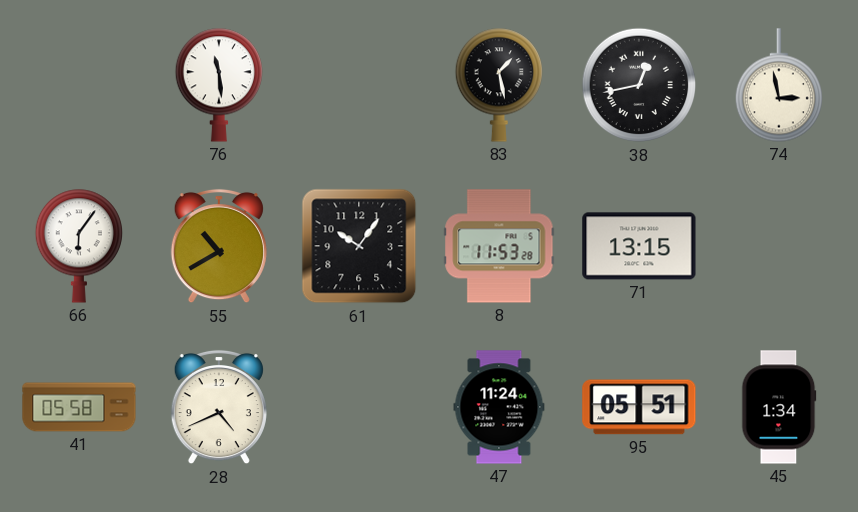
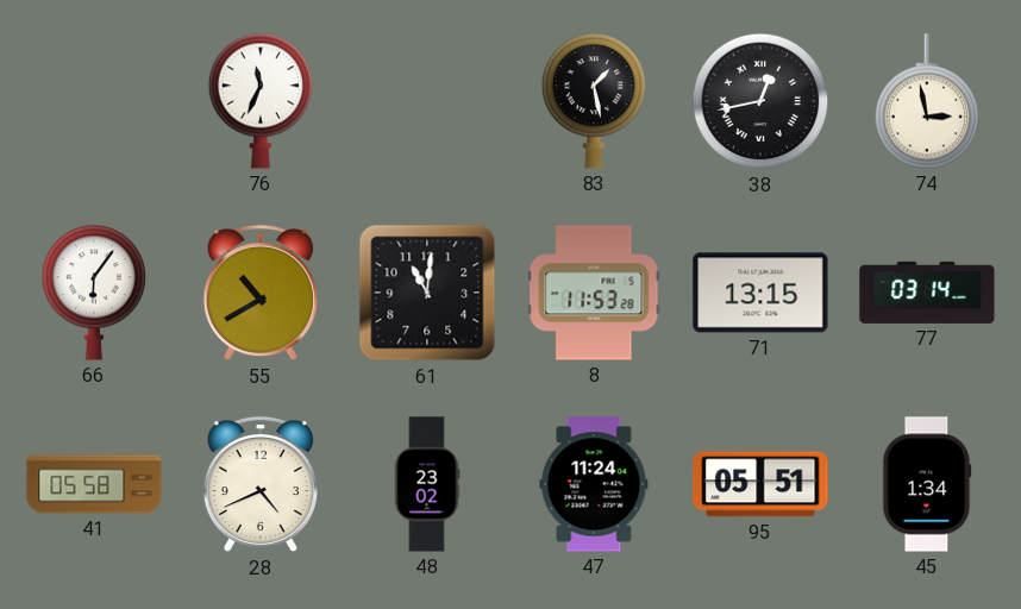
76: 11:29 -> 11:34
61: 10:06 -> 11:01
77: none -> 03:14
48: none -> 23:02
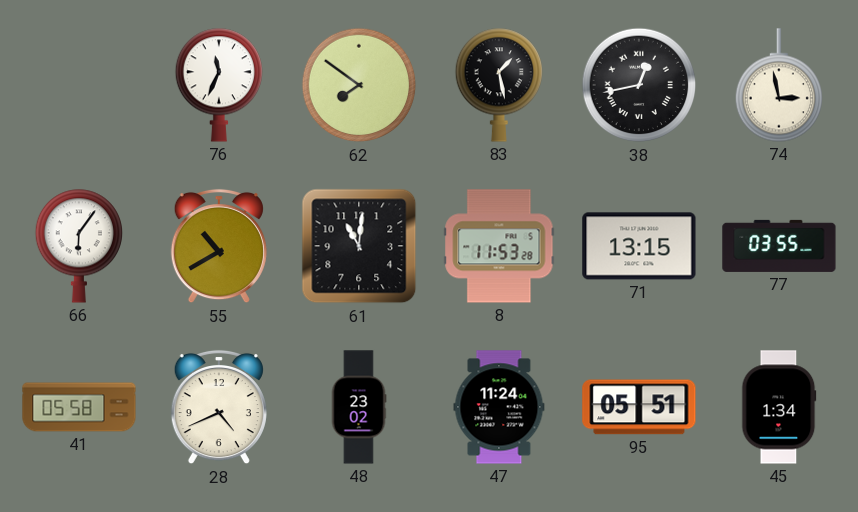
62: none -> 7:51
77: 03:14 -> 03:55
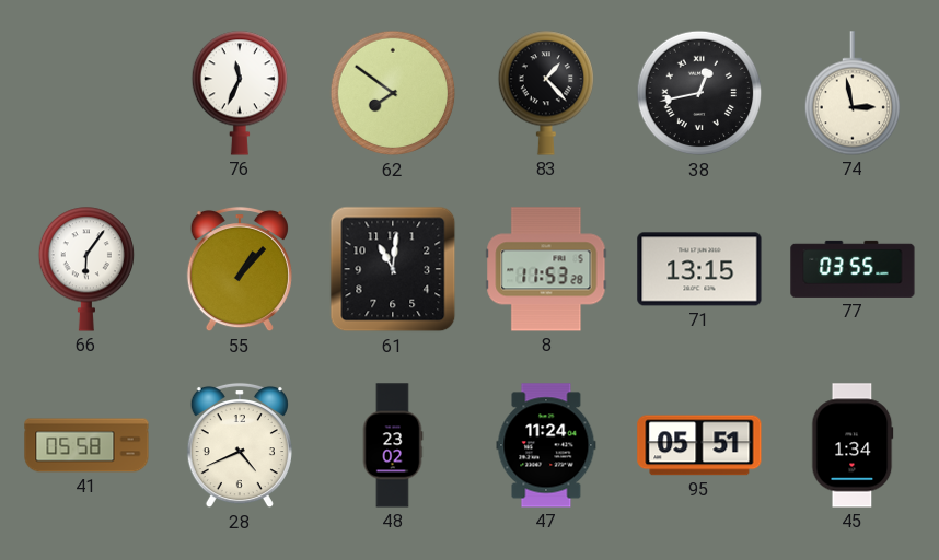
83: 1:28 -> 1:23
55: 10:40 -> 1:07
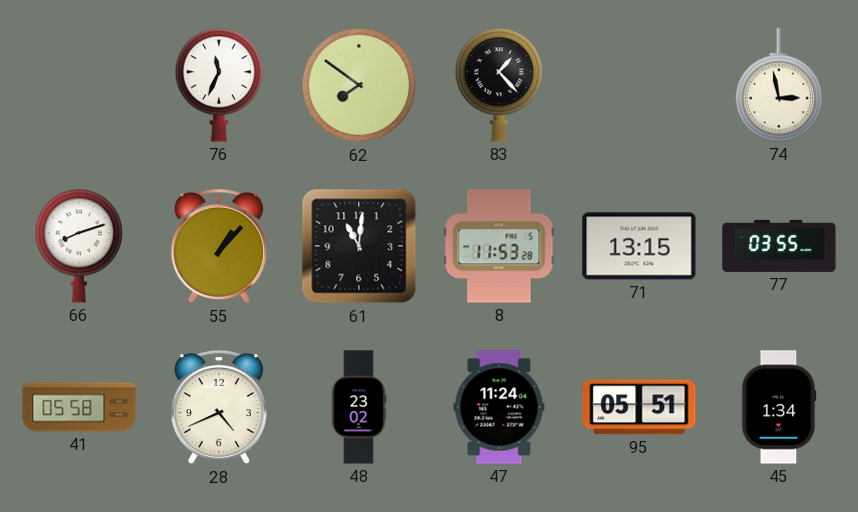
38: 12:43 -> none
66: 6:06 -> 8:12
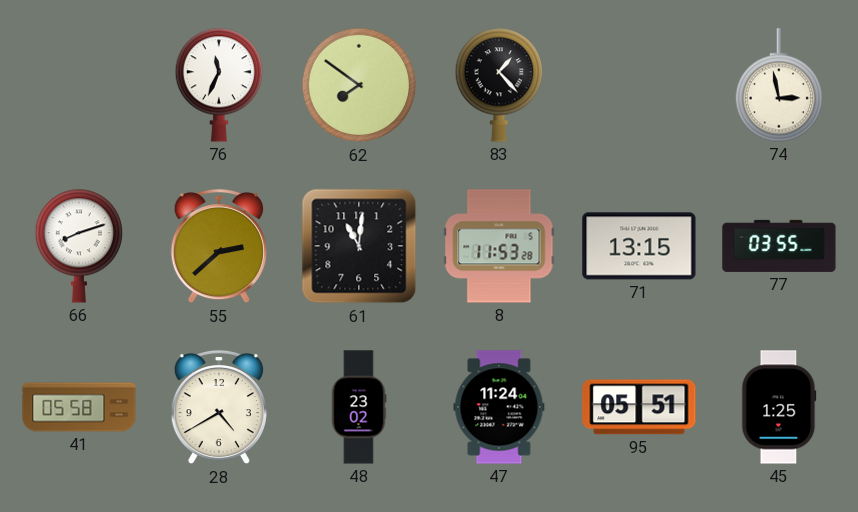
55: 1:07 -> 2:38
28: 4:41 -> 4:40
45: 1:34 -> 1:25
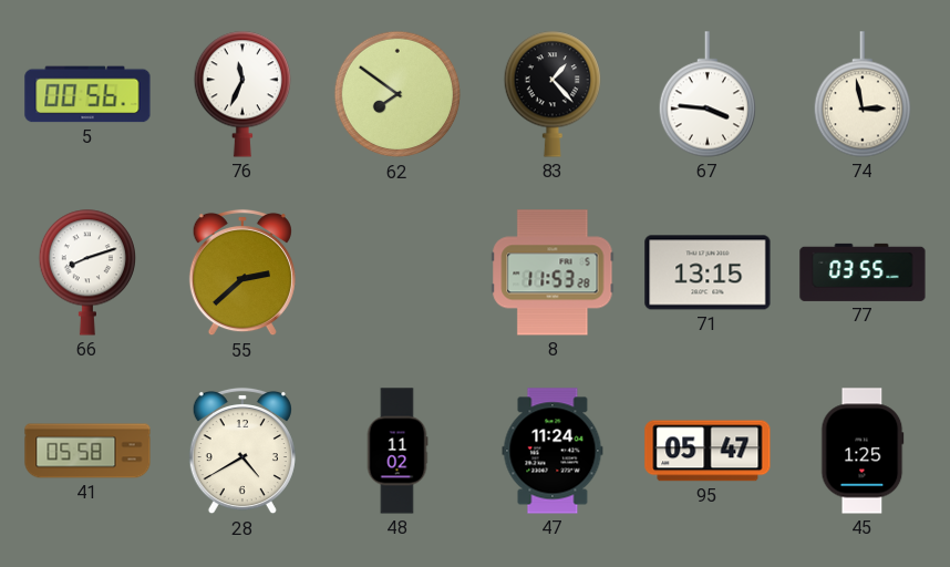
5: none -> 00:56
67: none -> 3:46
61: 11:01 -> none
48: 23:02 -> 11:02
95: 05:51 -> 05:47
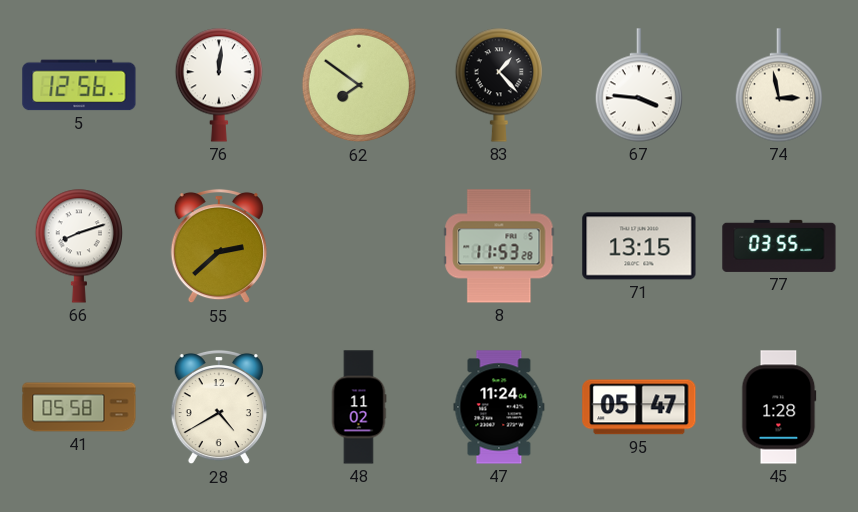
5: 00:56 -> 12:56
76: 11:34 -> 12:01
45: 1:25 -> 1:28
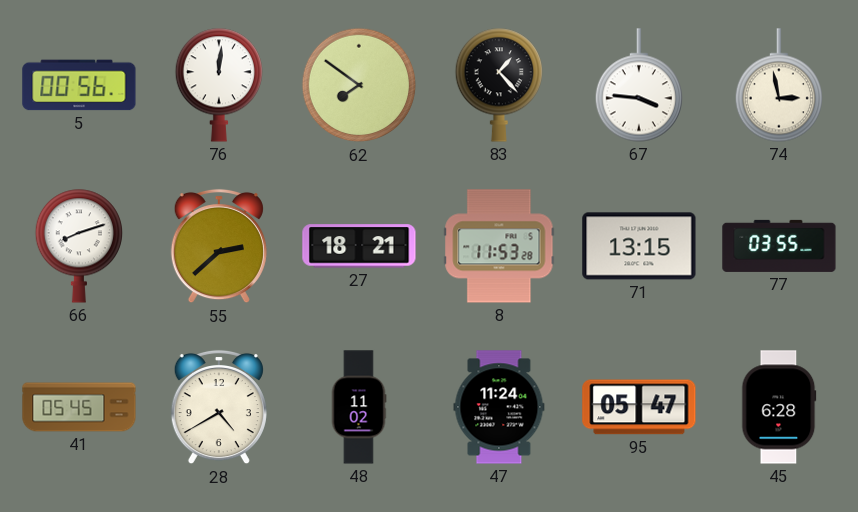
5: 12:56 -> 00:56
27: none -> 18:21
41: 05:58 -> 05:45
45: 1:28 -> 6:28
